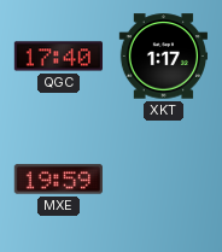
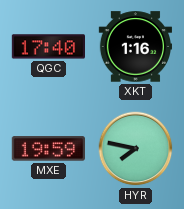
XKT: 1:17 -> 1:16
HYR: none -> 7:47
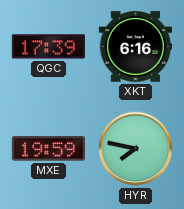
QGC: 17:40 -> 17:39
XKT: 1:16 -> 6:16
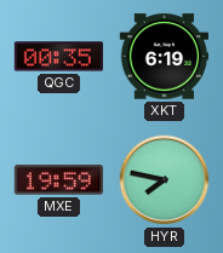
QGC: 17:39 -> 00:35
XKT: 6:16 -> 6:19
